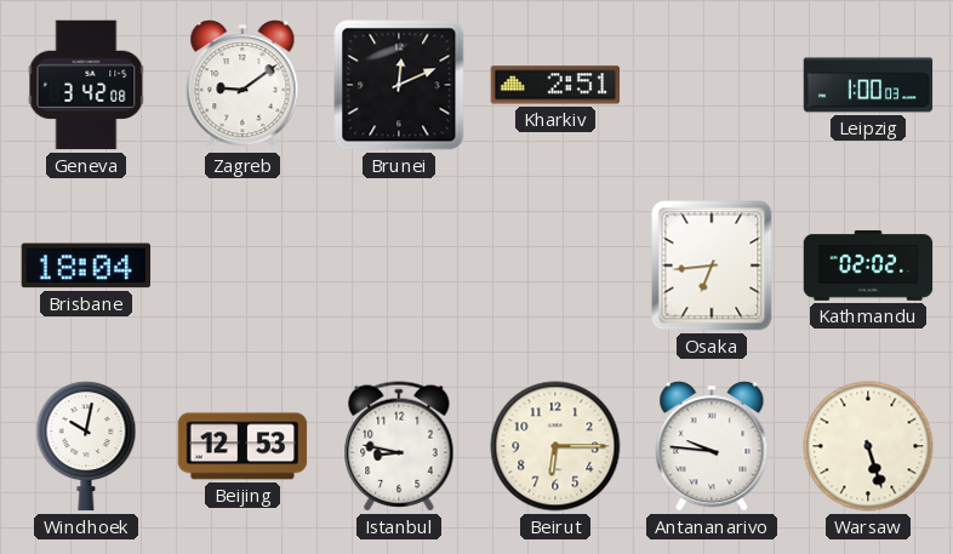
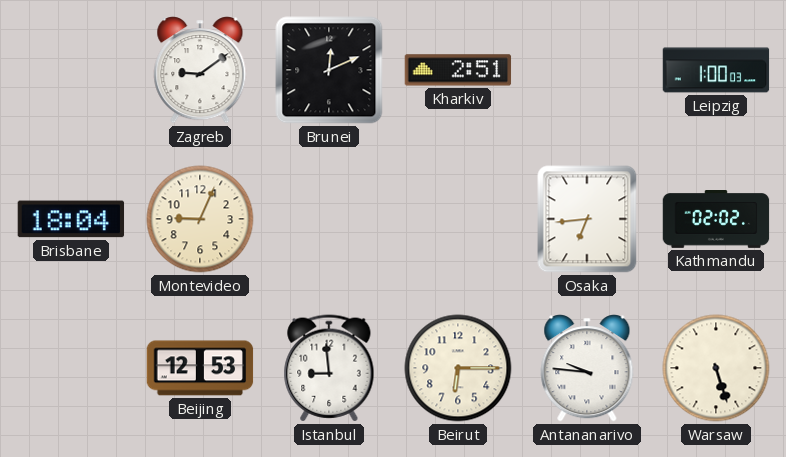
Geneva: 3:42 -> none
Montevideo: none -> 9:04
Windhoek: 10:02 -> none
Istanbul: 8:47 -> 8:59
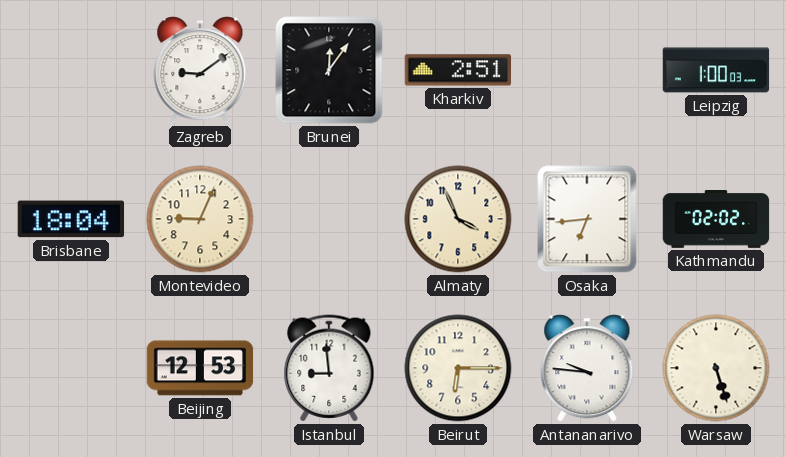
Brunei: 12:11 -> 12:06
Almaty: none -> 3:56
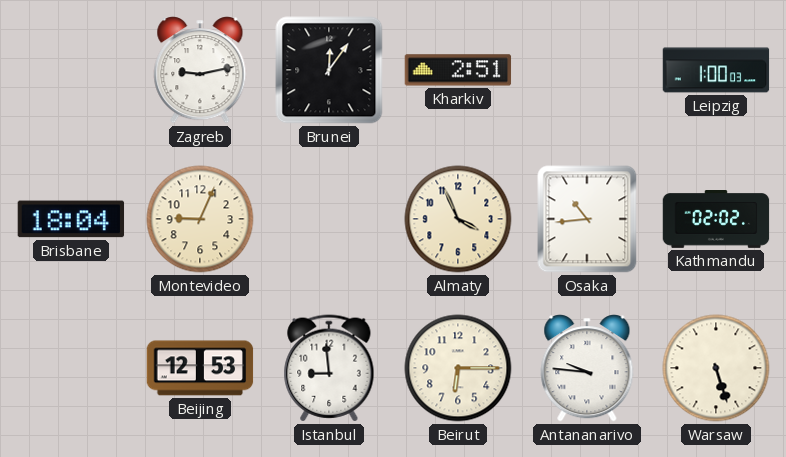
Zagreb: 9:09 -> 9:13
Osaka: 6:44 -> 10:44
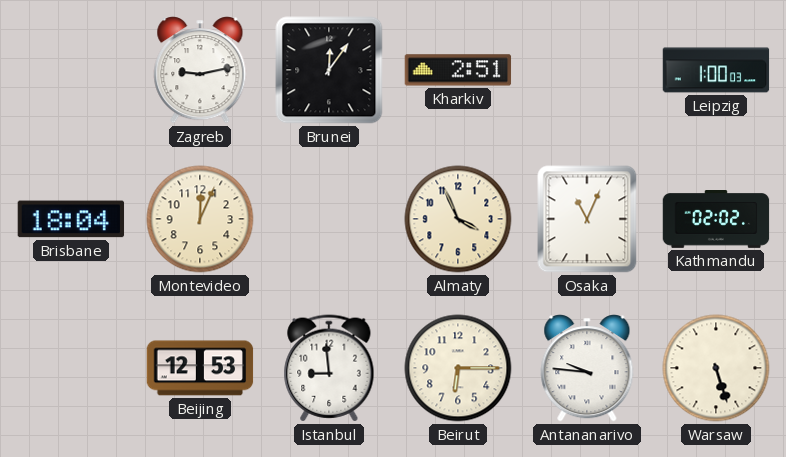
Montevideo: 9:04 -> 12:04
Osaka: 10:44 -> 11:04
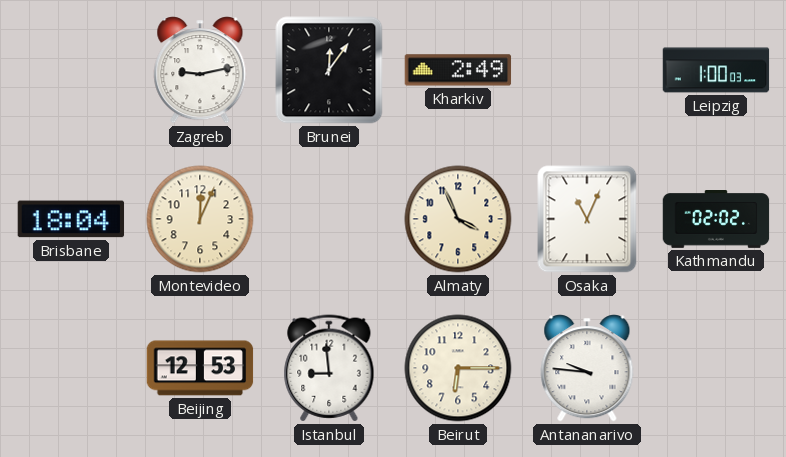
Kharkiv: 2:51 -> 2:49
Warsaw: 5:27 -> none
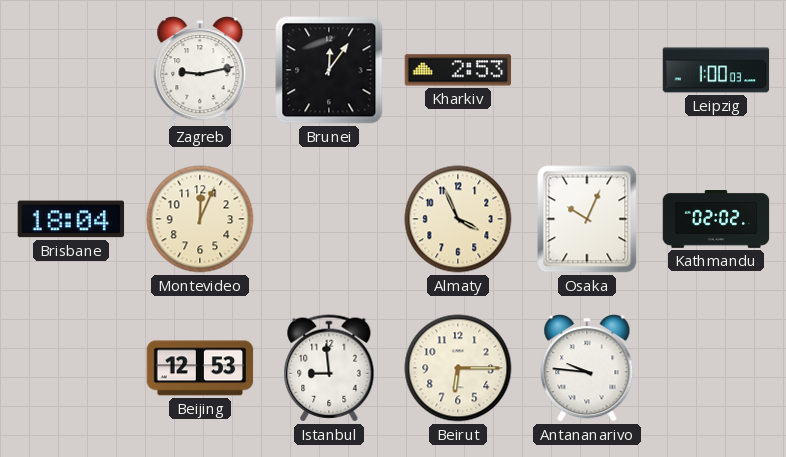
Kharkiv: 2:49 -> 2:53
Osaka: 11:04 -> 10:04
